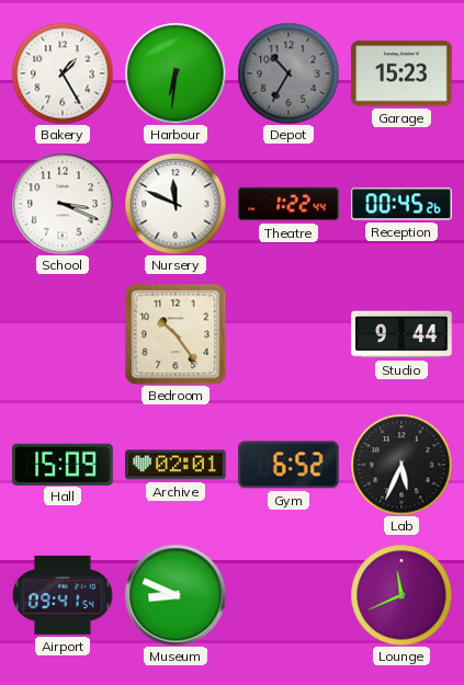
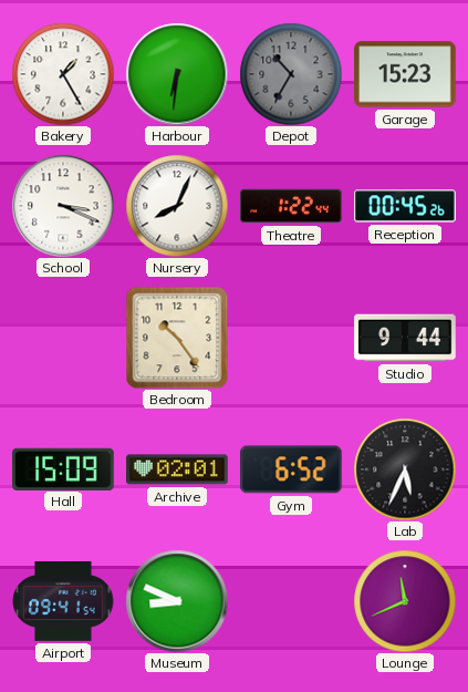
Nursery: 11:49 -> 8:04
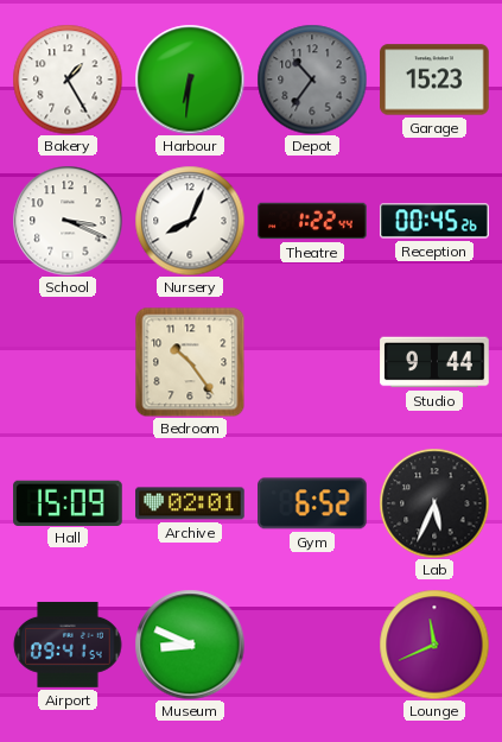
Depot: 10:35 -> 10:36
